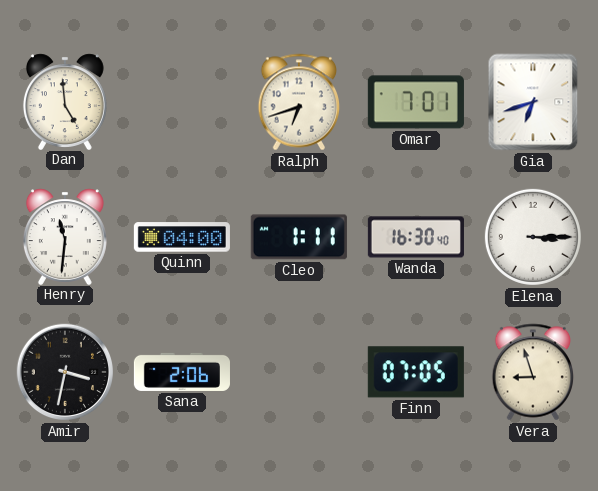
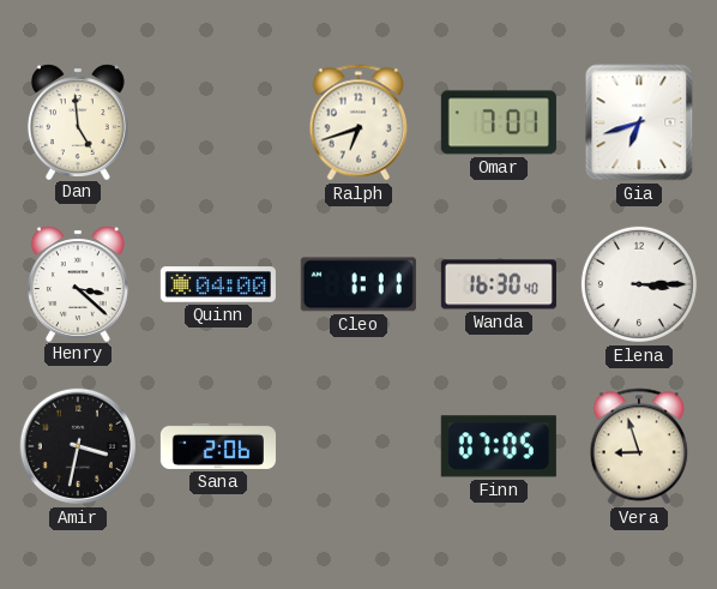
Henry: 11:31 -> 3:22
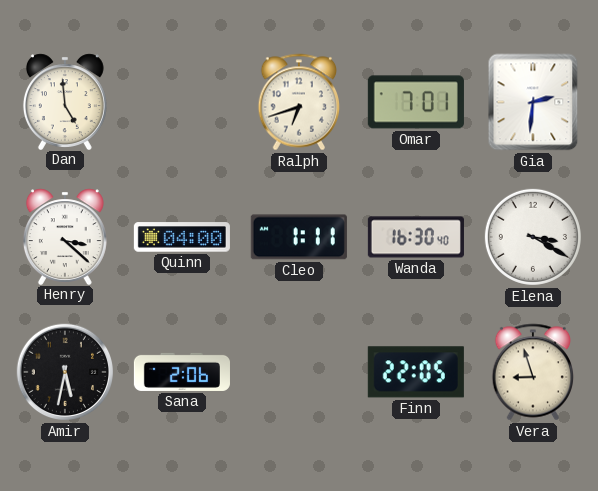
Gia: 6:42 -> 2:31
Elena: 3:15 -> 3:20
Amir: 3:32 -> 5:32
Finn: 07:05 -> 22:05
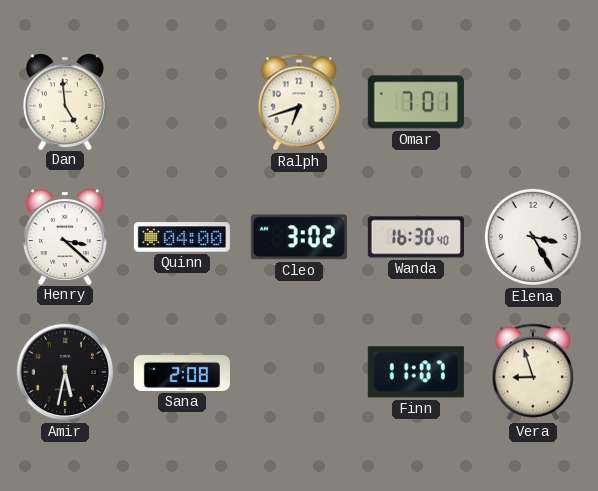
Gia: 2:31 -> none
Cleo: 1:11 -> 3:02
Elena: 3:20 -> 3:25
Sana: 2:06 -> 2:08
Finn: 22:05 -> 11:07
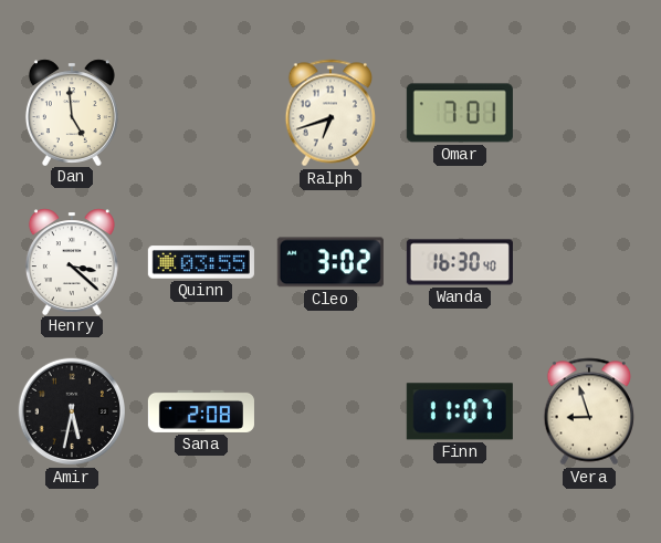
Quinn: 04:00 -> 03:55
Elena: 3:25 -> none
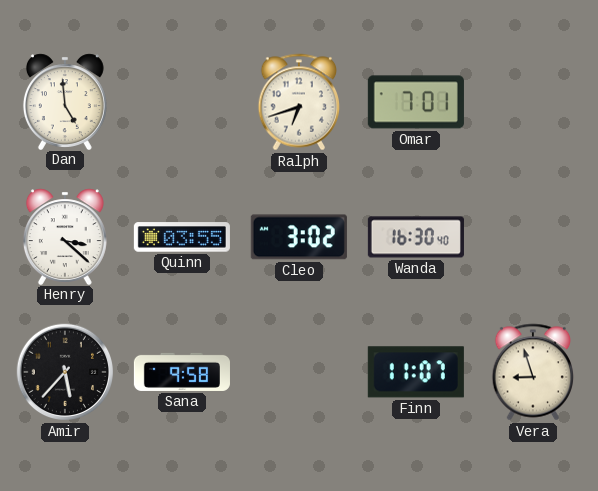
Amir: 5:32 -> 5:37
Sana: 2:08 -> 9:58
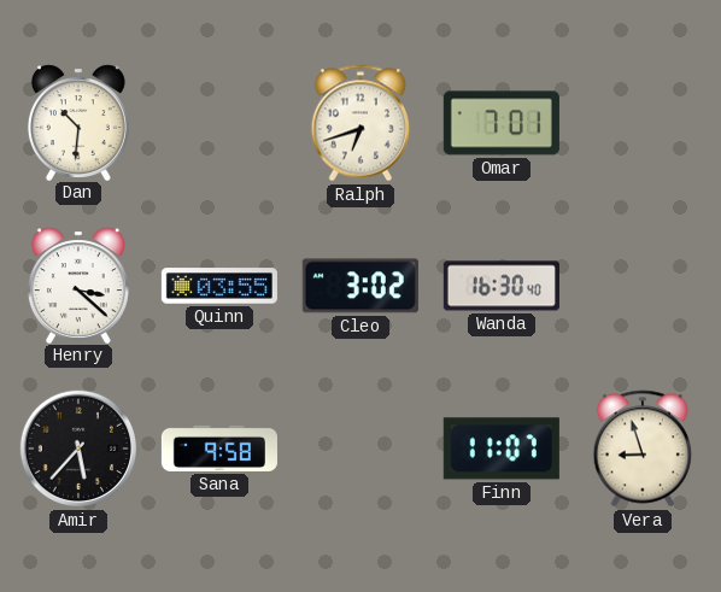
Dan: 4:59 -> 10:31
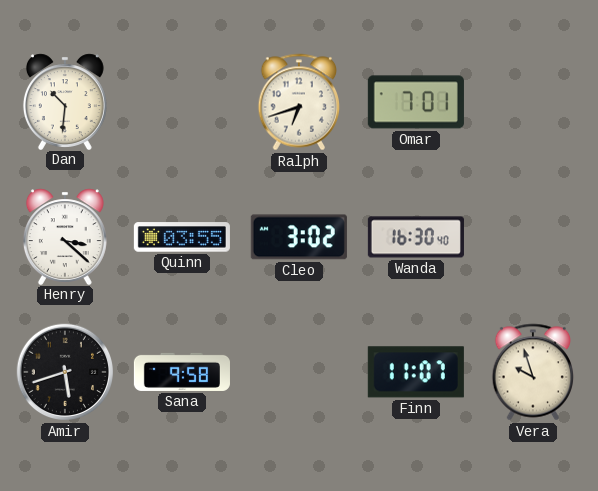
Amir: 5:37 -> 5:42
Vera: 8:57 -> 9:57
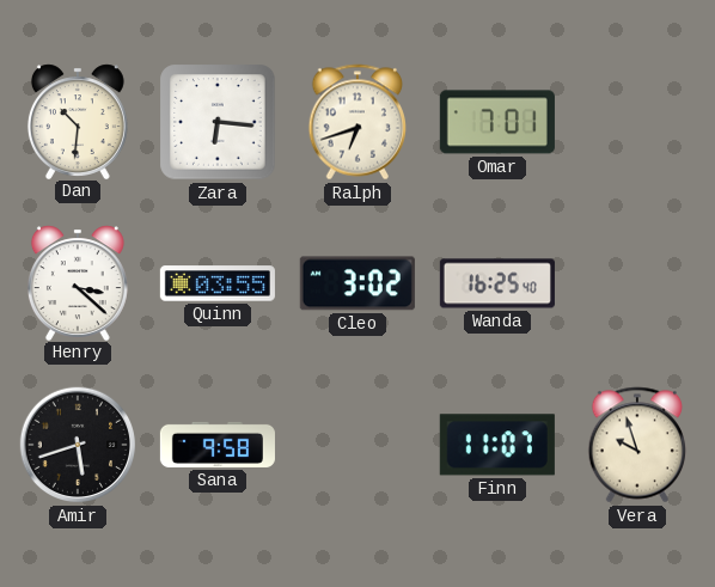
Zara: none -> 6:16
Wanda: 16:30 -> 16:25
